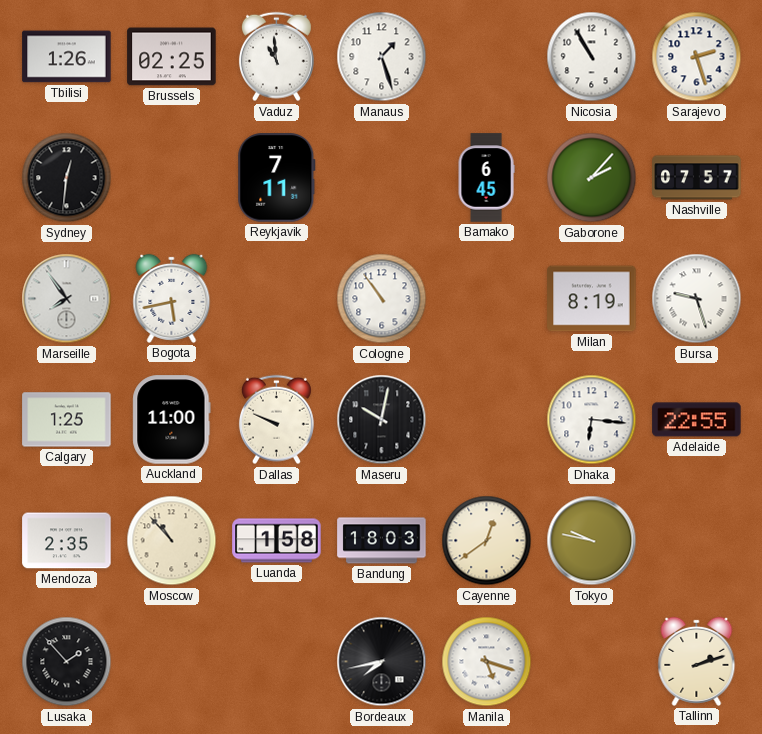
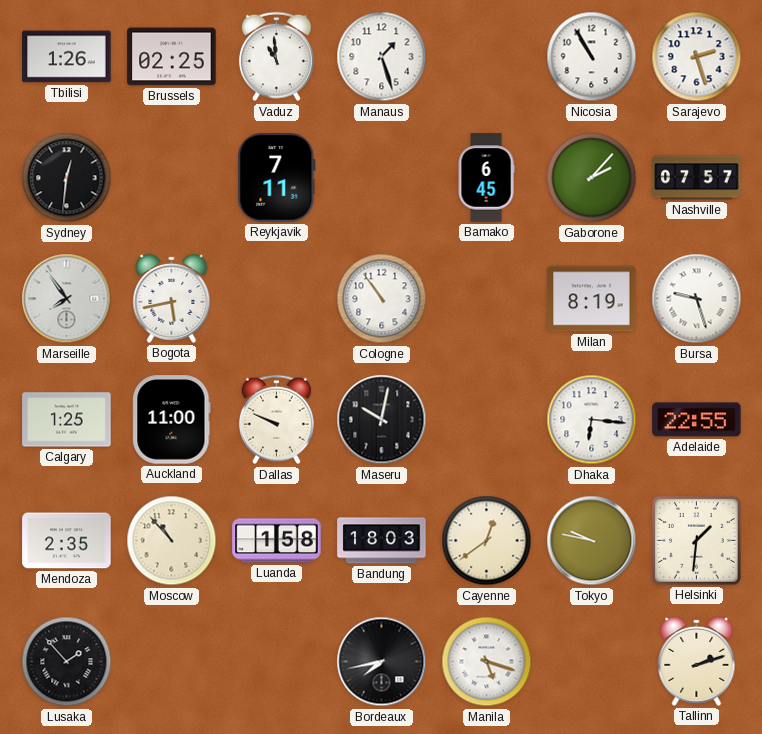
Helsinki: none -> 1:31
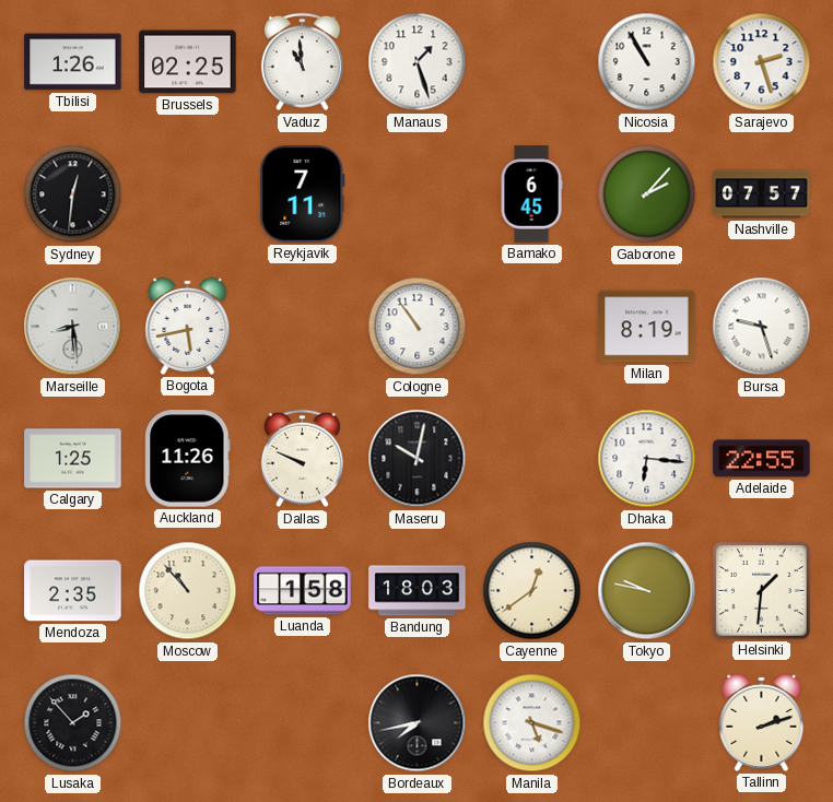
Marseille: 7:54 -> 8:29
Auckland: 11:00 -> 11:26
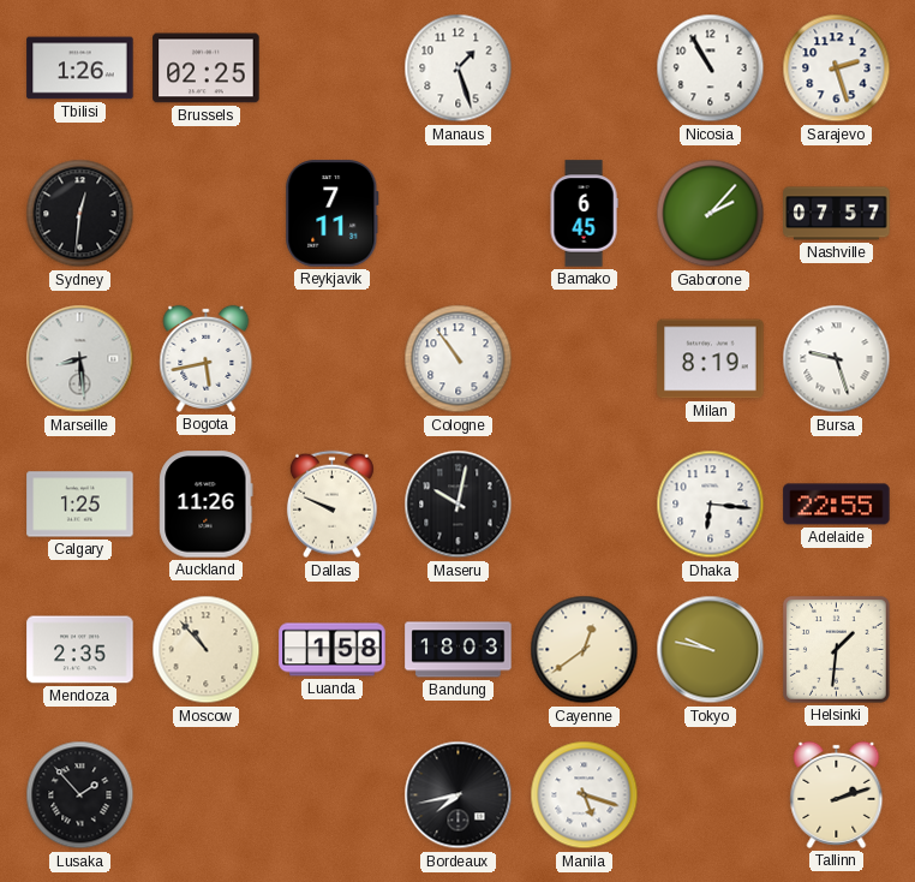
Vaduz: 10:59 -> none
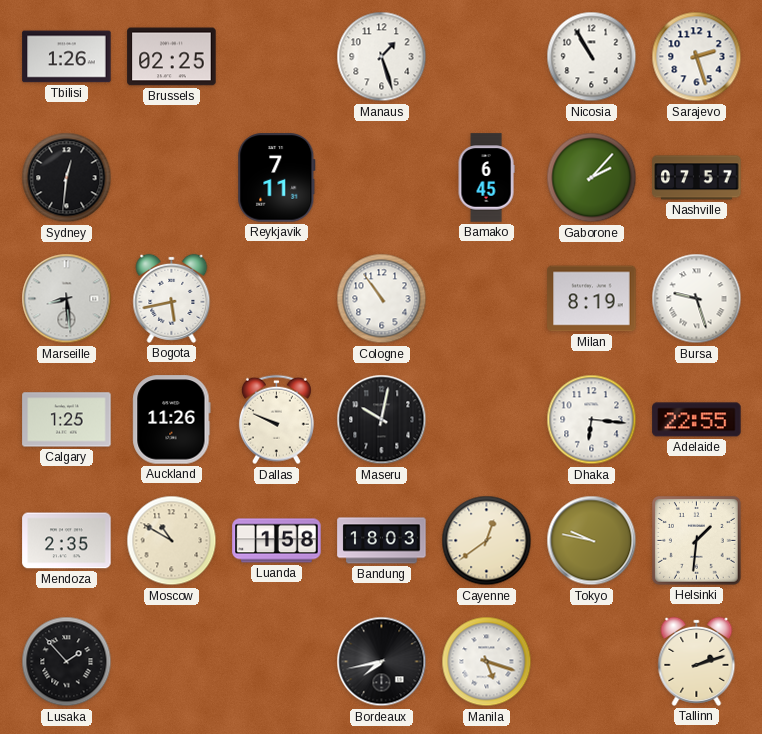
Moscow: 10:53 -> 10:50
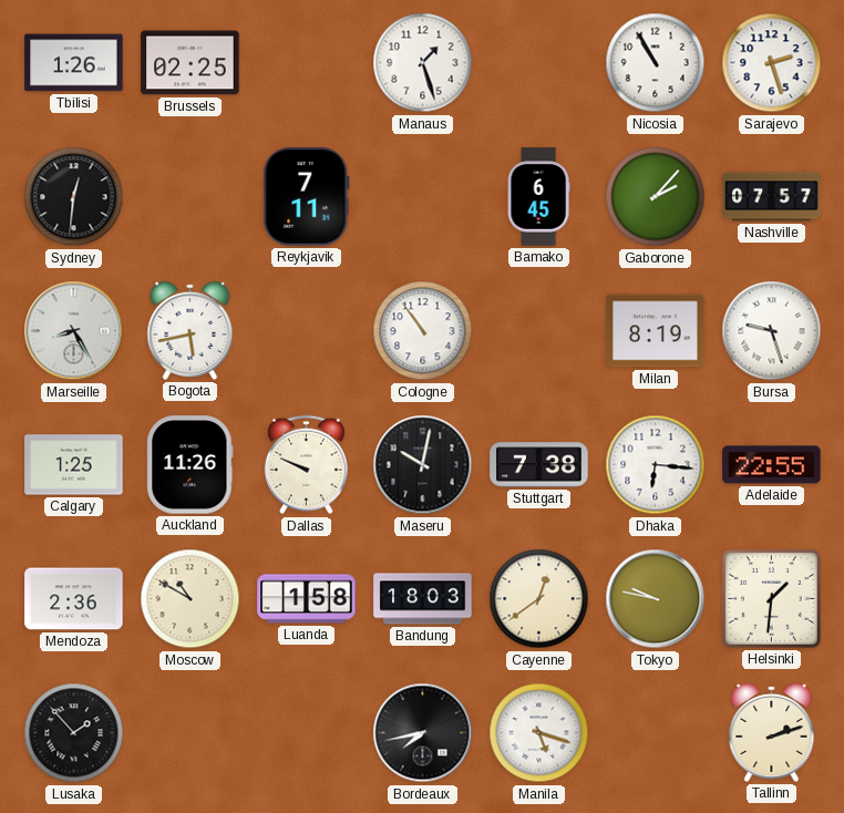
Marseille: 8:29 -> 8:25
Stuttgart: none -> 7:38
Mendoza: 2:35 -> 2:36
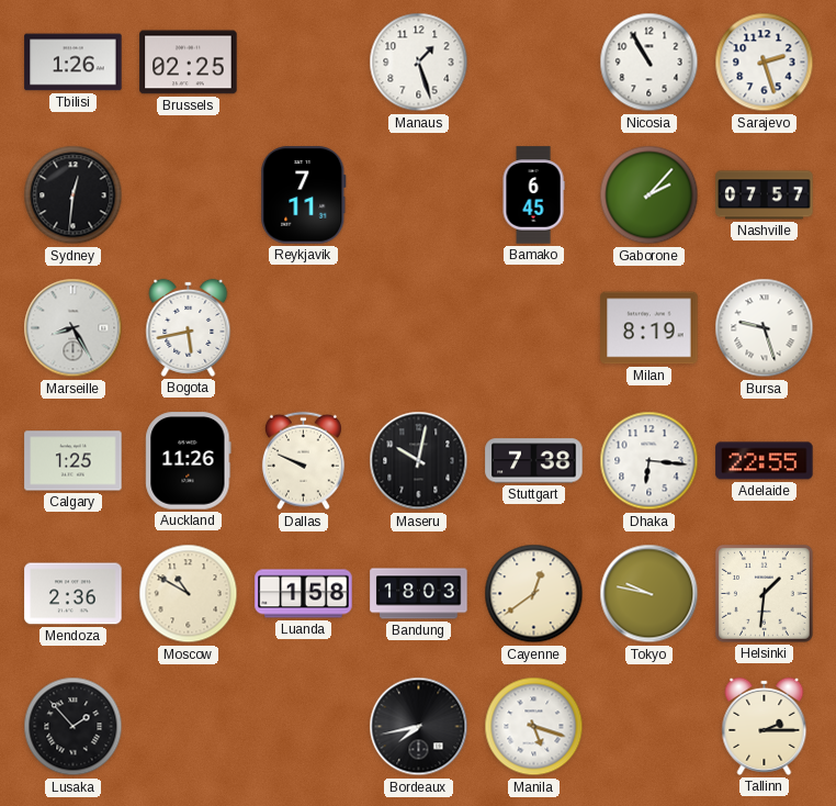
Cologne: 10:54 -> none
Tallinn: 2:12 -> 2:15
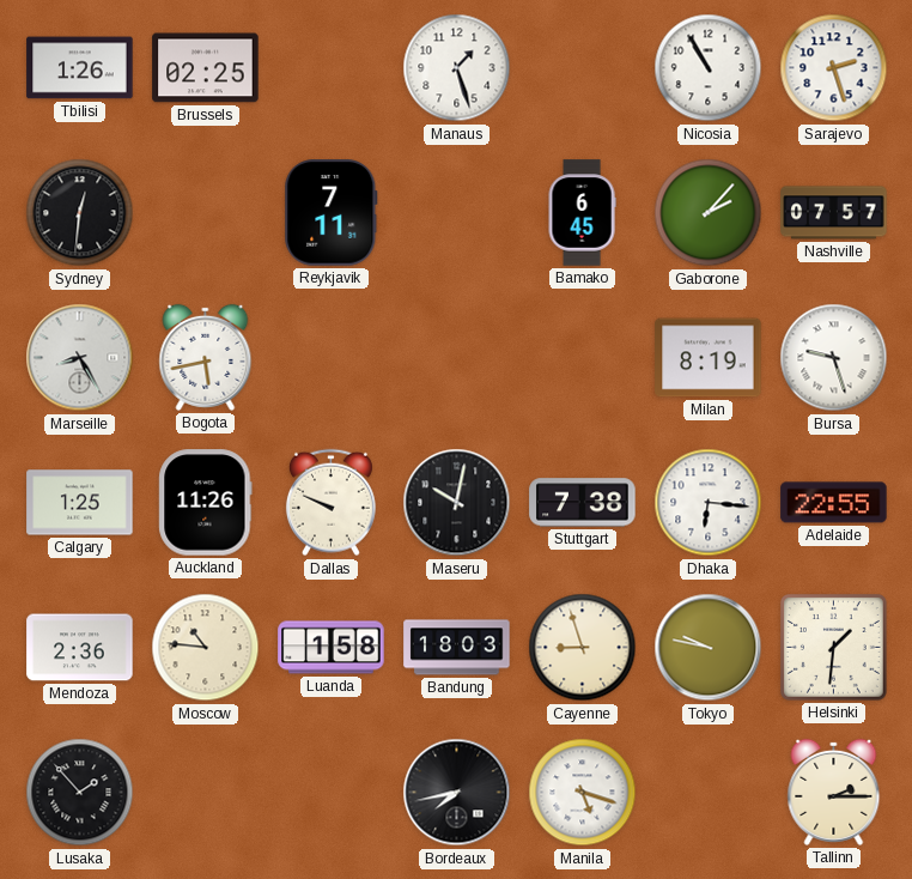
Moscow: 10:50 -> 10:46
Cayenne: 12:39 -> 8:57
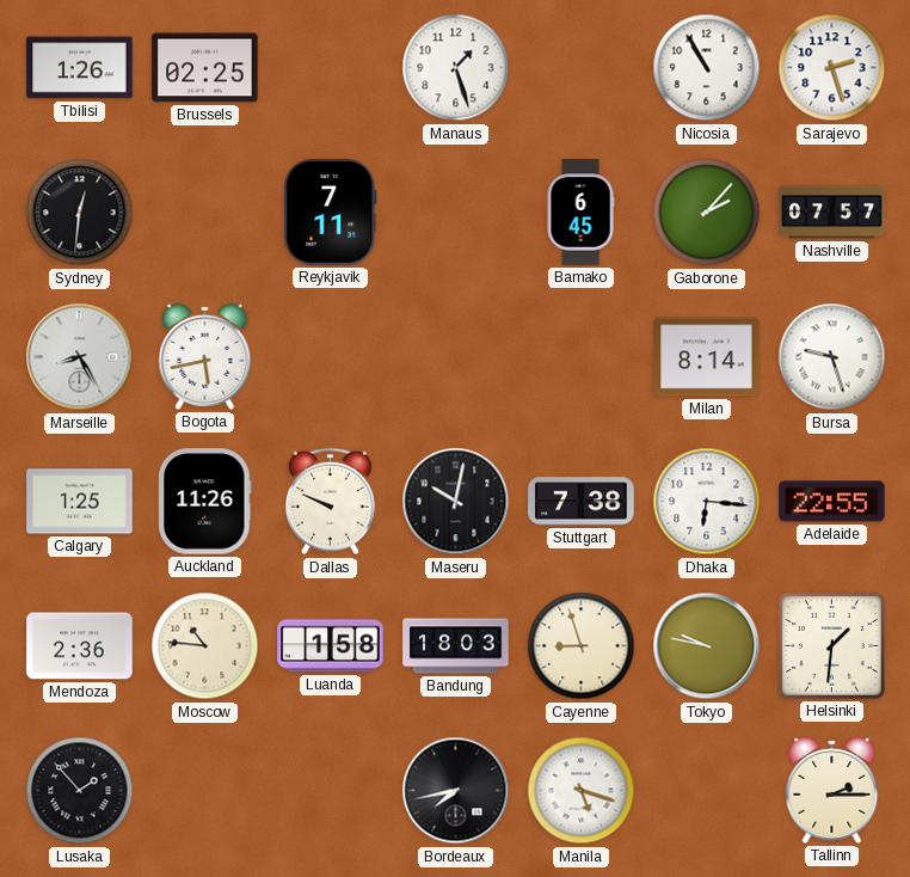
Milan: 8:19 -> 8:14
